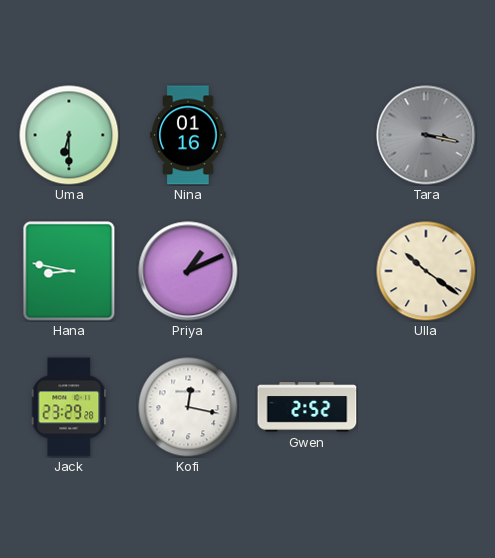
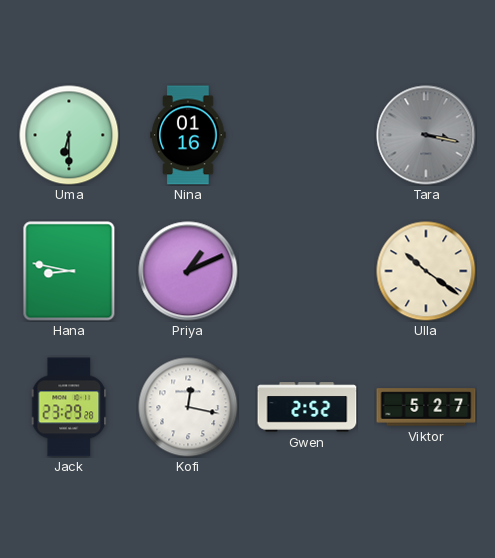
Viktor: none -> 5:27
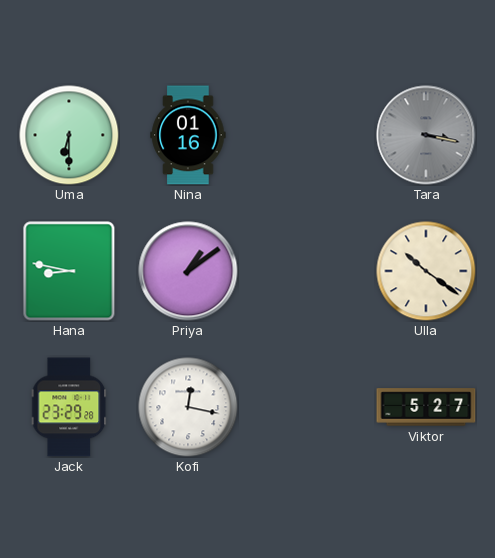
Priya: 1:11 -> 1:09
Gwen: 2:52 -> none
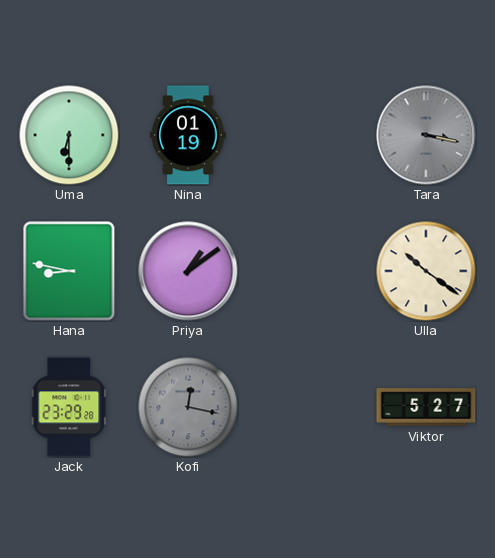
Nina: 01:16 -> 01:19
Kofi dial: white -> grey
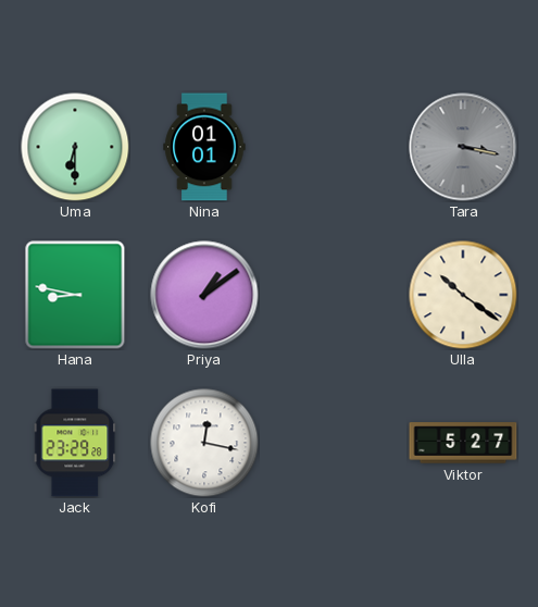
Nina: 01:19 -> 01:01
Kofi dial: grey -> white
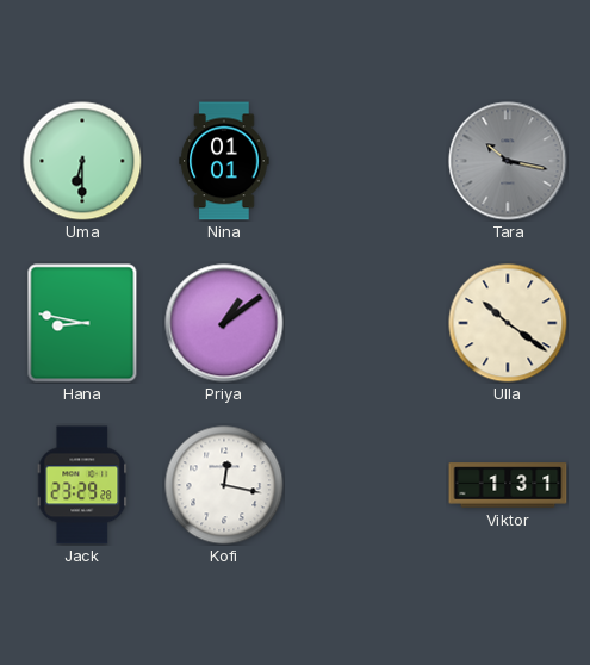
Tara: 3:17 -> 10:17
Viktor: 5:27 -> 1:31
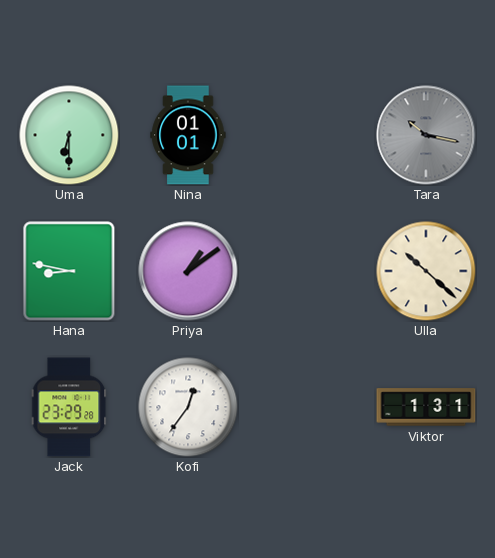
Ulla: 10:21 -> 10:22
Kofi: 12:17 -> 12:36
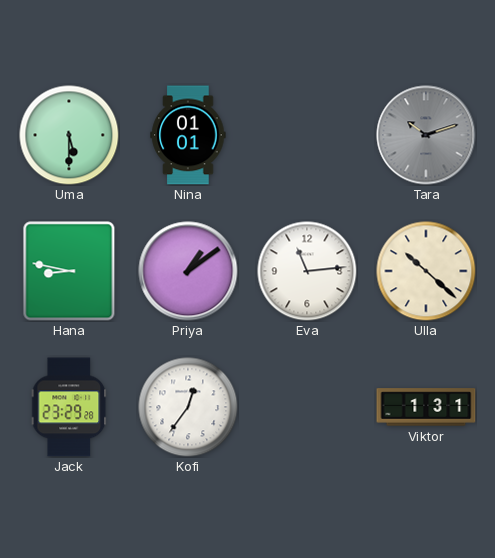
Uma: 6:30 -> 5:30
Tara: 10:17 -> 10:12
Eva: none -> 11:14
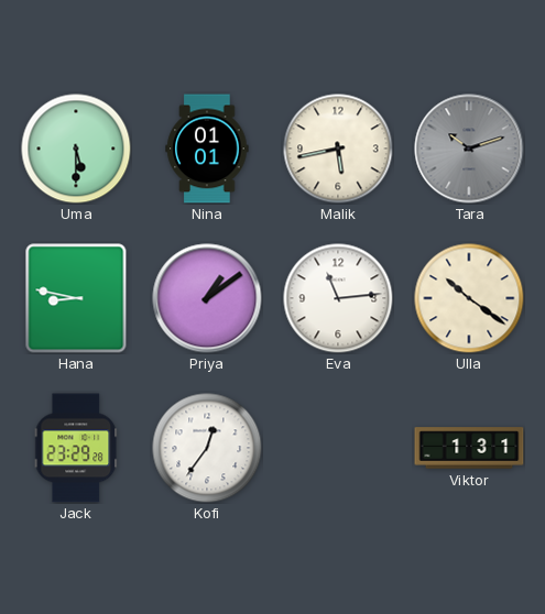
Malik: none -> 5:43
Ulla: 10:22 -> 10:21
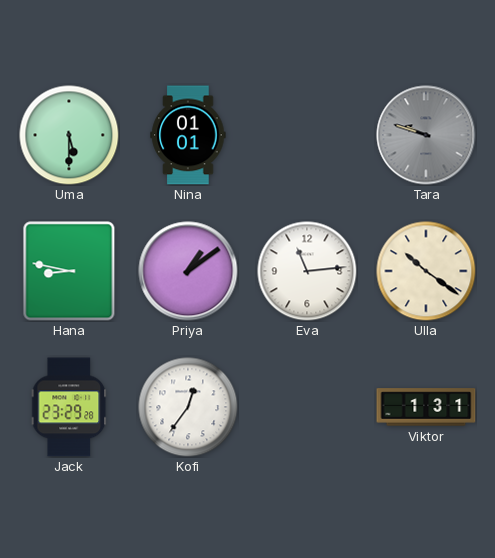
Malik: 5:43 -> none
Tara: 10:12 -> 9:48
